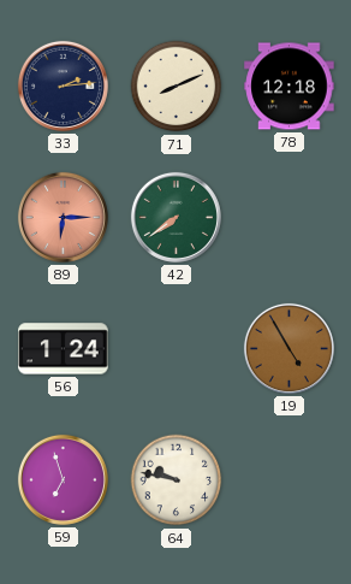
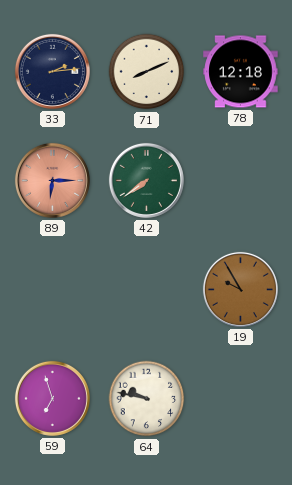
56: 1:24 -> none
19: 4:55 -> 9:55
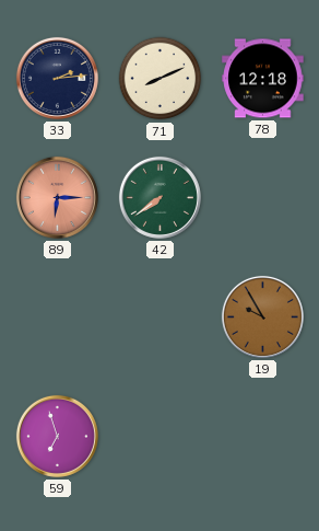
64: 9:47 -> none
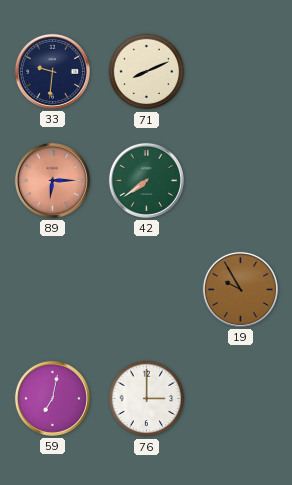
33: 2:14 -> 9:31
78: 12:18 -> none
59: 6:57 -> 7:02
76: none -> 3:00
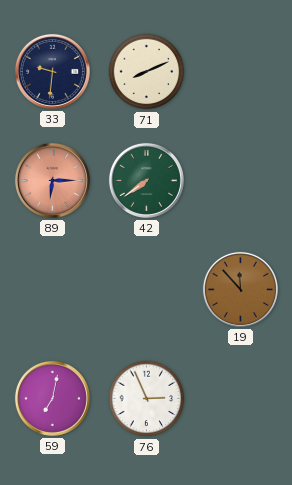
19: 9:55 -> 11:53
76: 3:00 -> 2:56
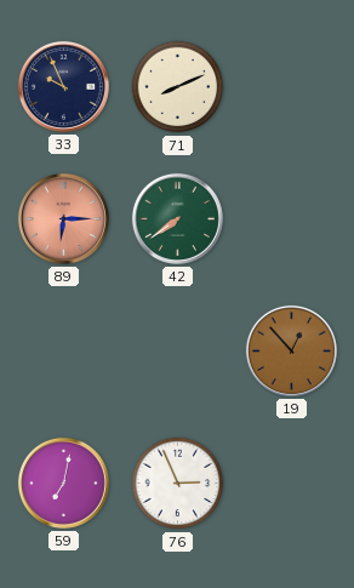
33: 9:31 -> 9:56
19: 11:53 -> 12:53
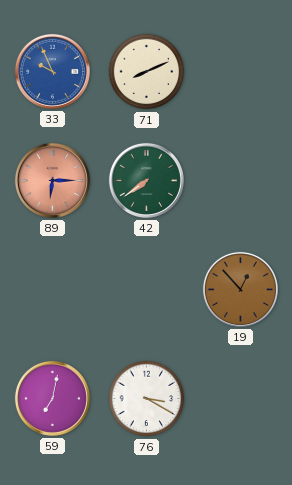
33 dial: navy -> blue
76: 2:56 -> 3:20
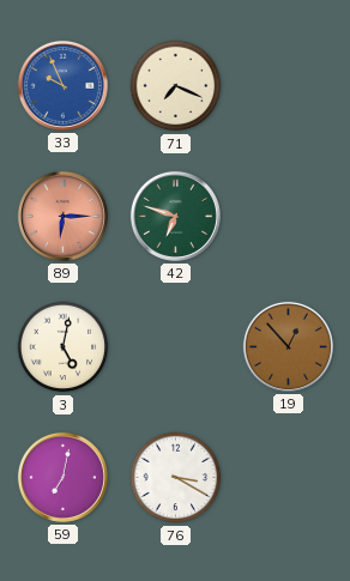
71: 8:11 -> 7:19
42: 7:39 -> 6:48
3: none -> 5:02
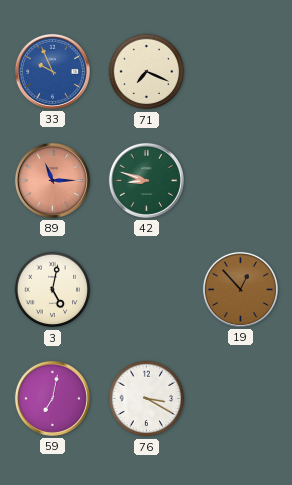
89: 6:15 -> 11:15
42: 6:48 -> 8:48
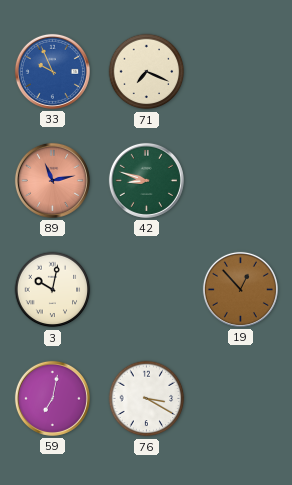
89: 11:15 -> 11:13
3: 5:02 -> 10:02
